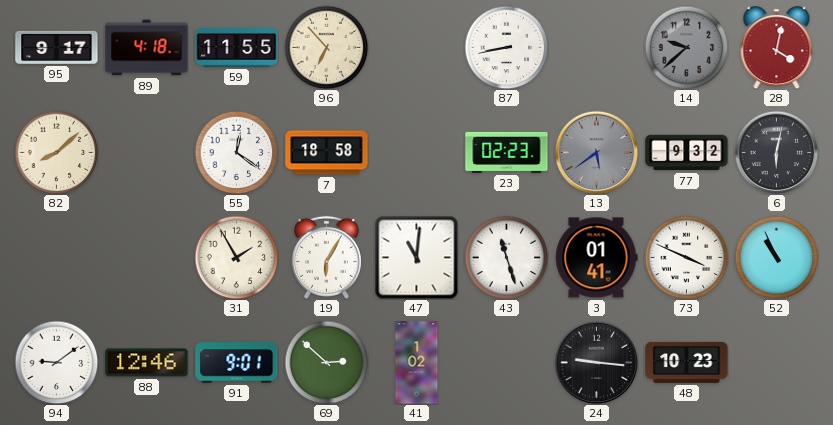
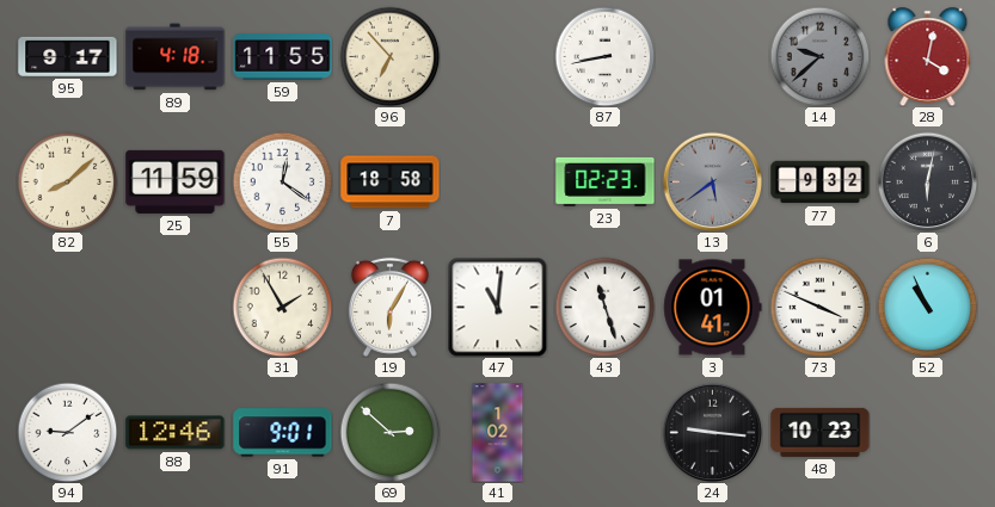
25: none -> 11:59
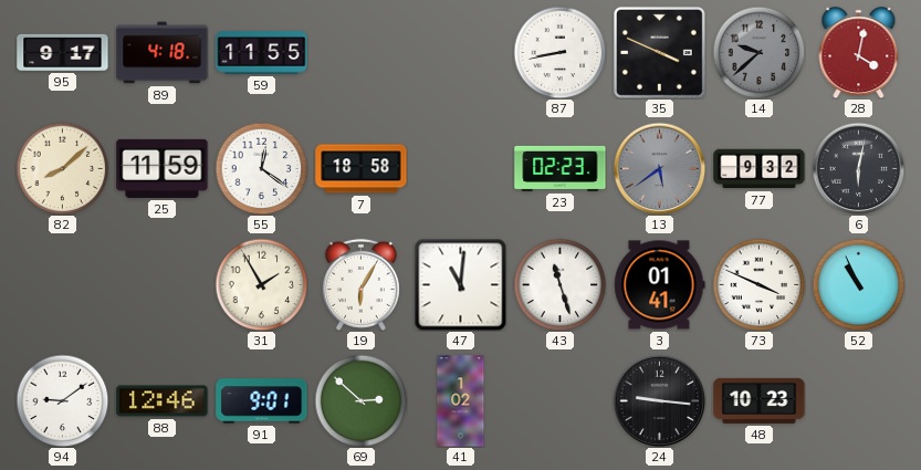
96: 6:53 -> none
35: none -> 3:49
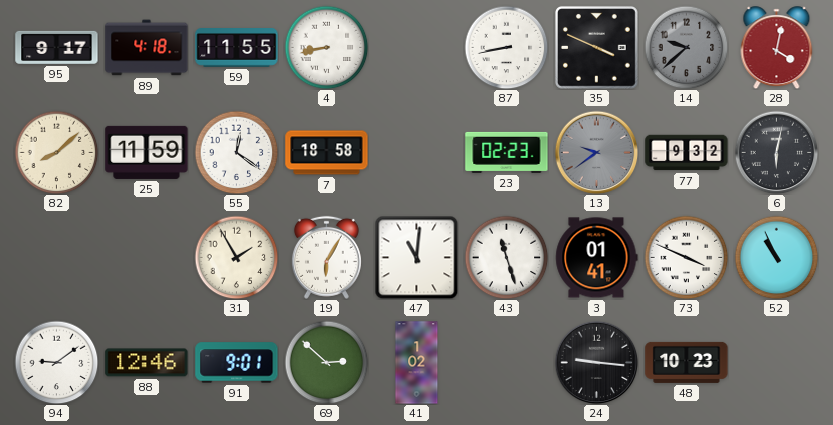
4: none -> 8:43
13: 5:39 -> 9:39
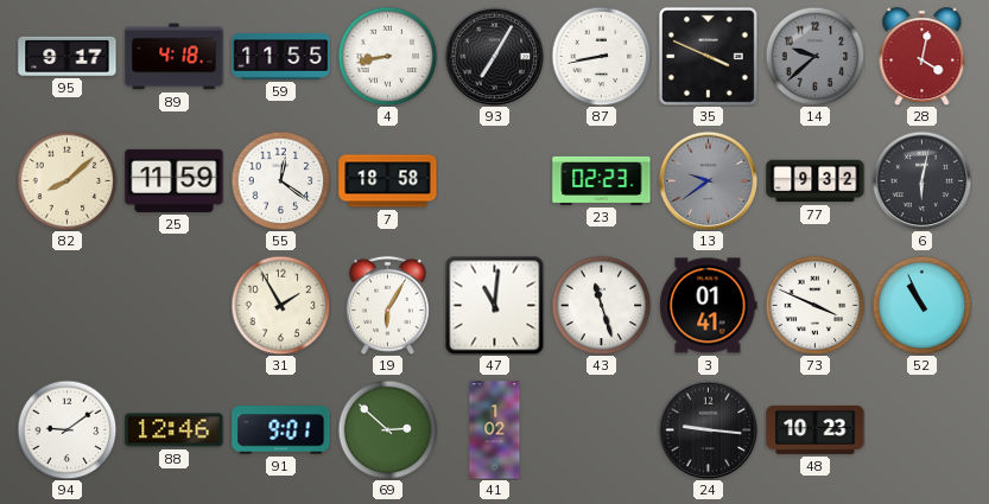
93: none -> 7:05
